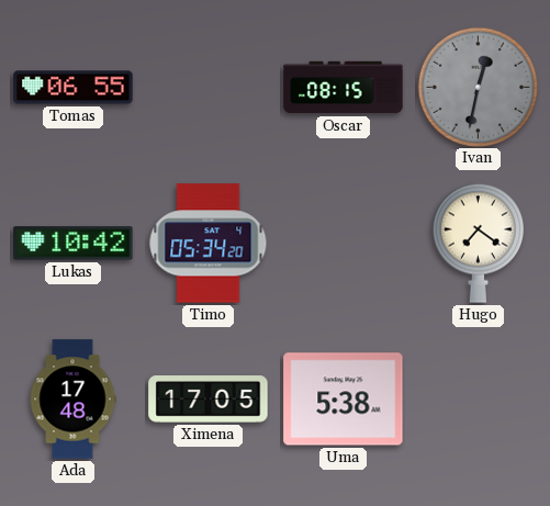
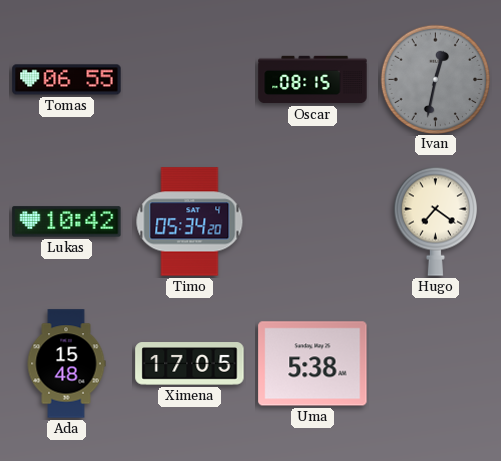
Ada: 17:48 -> 15:48
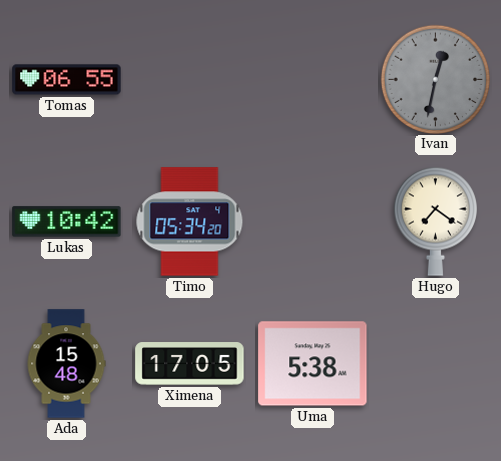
Oscar: 08:15 -> none
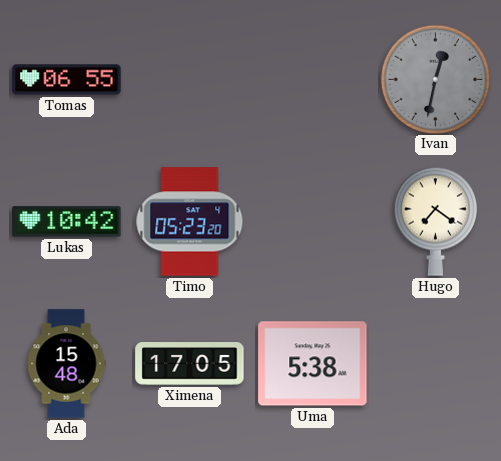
Timo: 05:34 -> 05:23
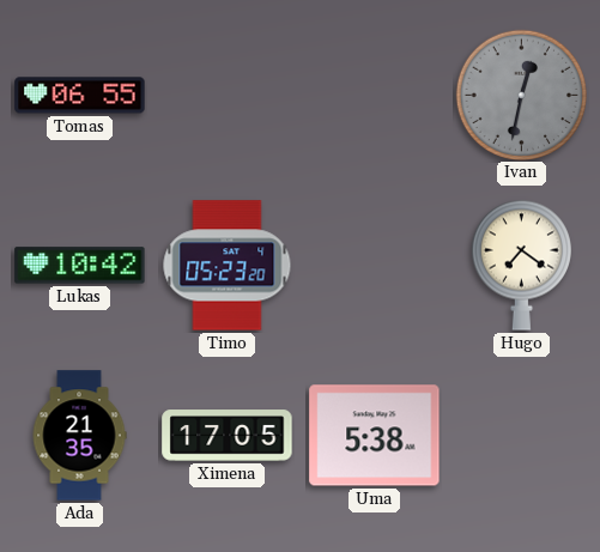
Ada: 15:48 -> 21:35
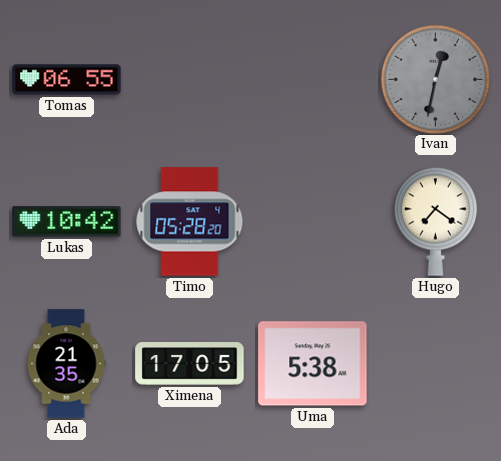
Timo: 05:23 -> 05:28
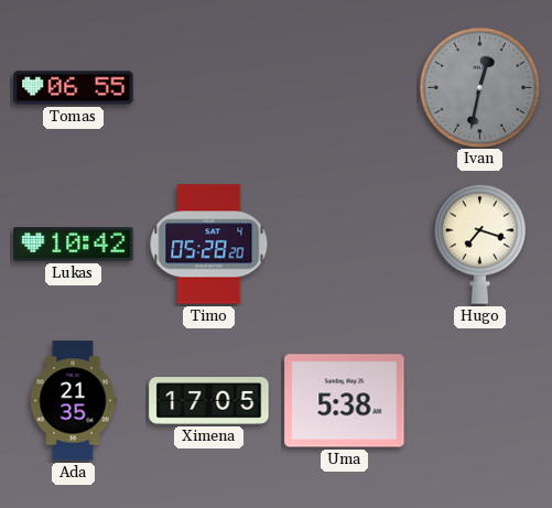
Hugo: 7:21 -> 7:18
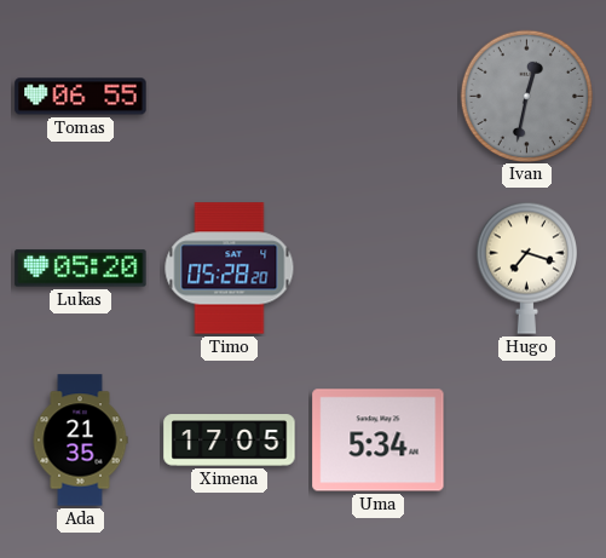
Lukas: 10:42 -> 05:20
Uma: 5:38 -> 5:34
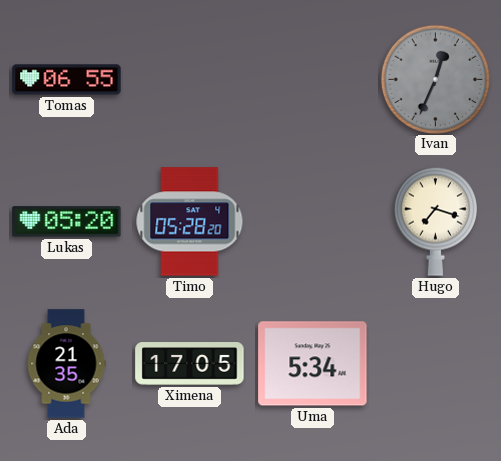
Ivan: 12:32 -> 12:34
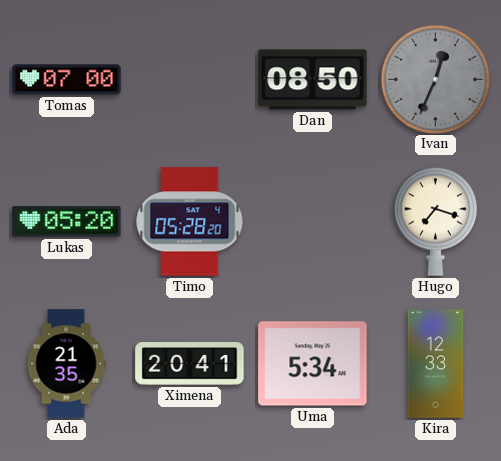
Tomas: 06:55 -> 07:00
Dan: none -> 08:50
Ximena: 17:05 -> 20:41
Kira: none -> 12:33
